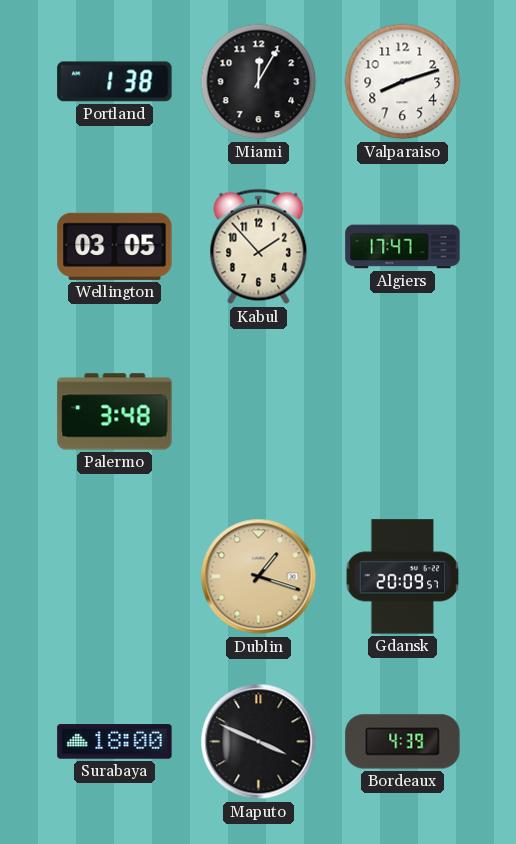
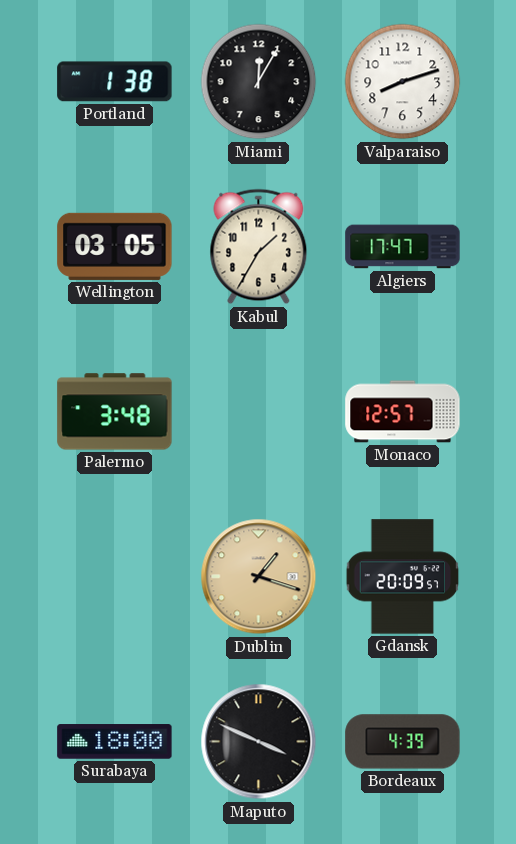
Kabul: 1:53 -> 1:35
Monaco: none -> 12:57
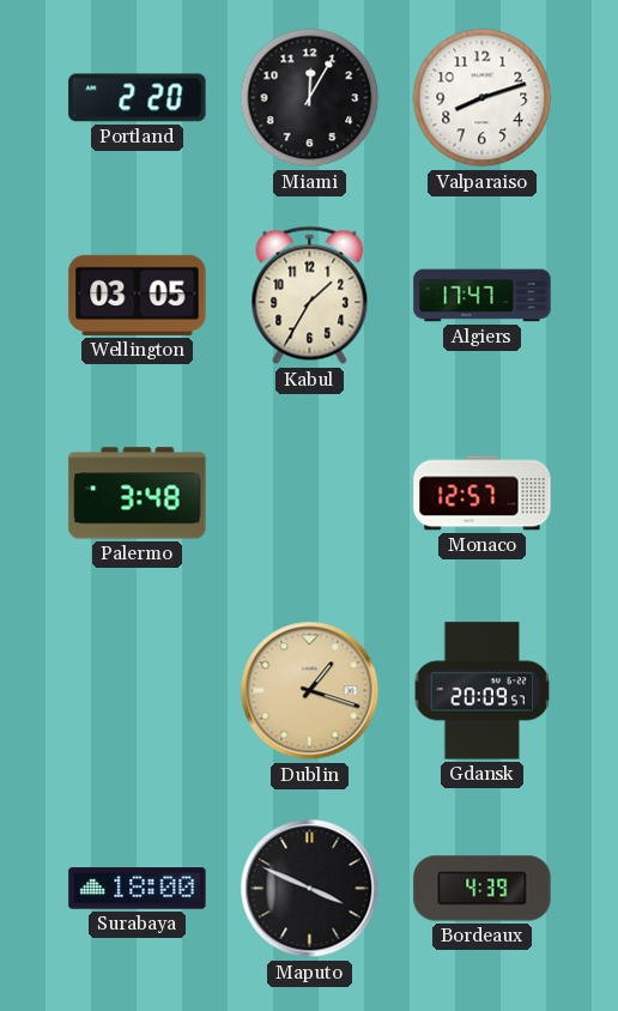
Portland: 1:38 -> 2:20
